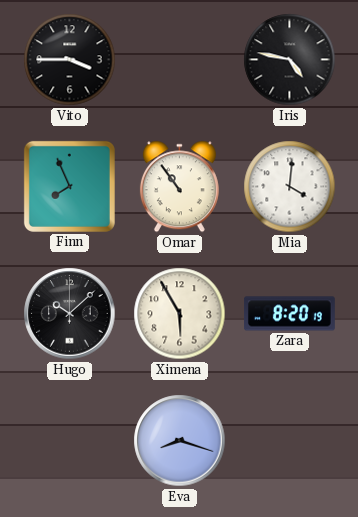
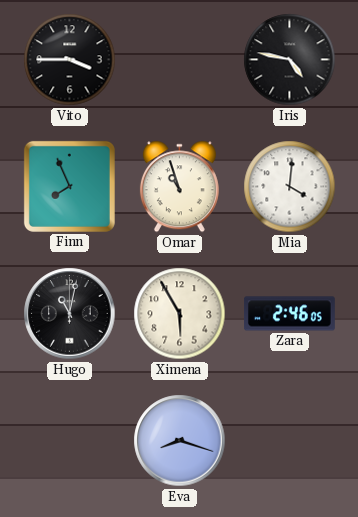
Omar: 10:54 -> 10:57
Hugo: 10:08 -> 11:02
Zara: 8:20 -> 2:46
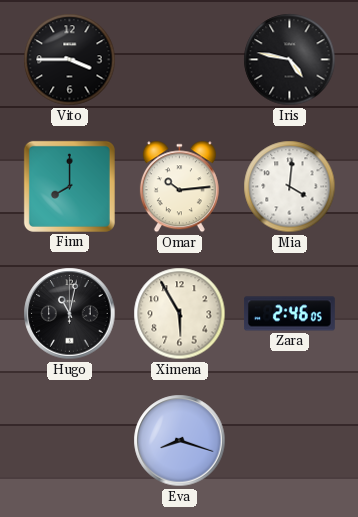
Finn: 7:56 -> 8:00
Omar: 10:57 -> 10:14
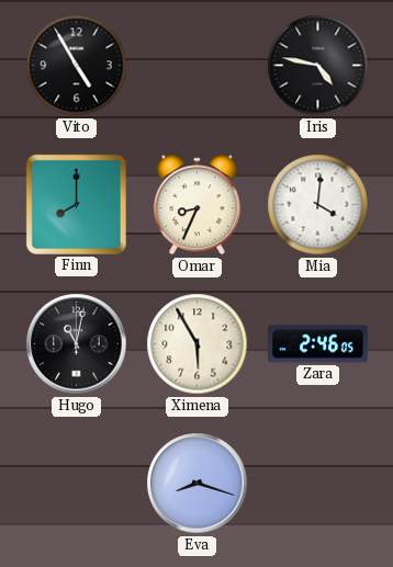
Vito: 3:45 -> 4:55
Omar: 10:14 -> 8:34
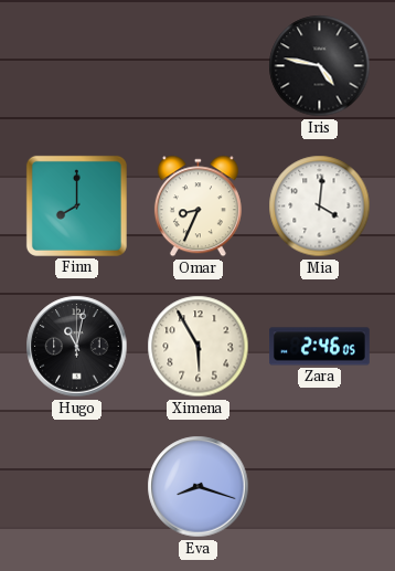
Vito: 4:55 -> none
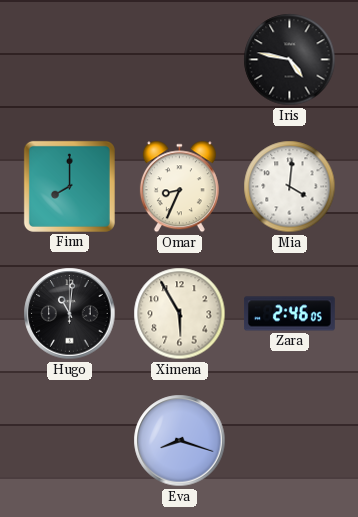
Hugo: 11:02 -> 11:01
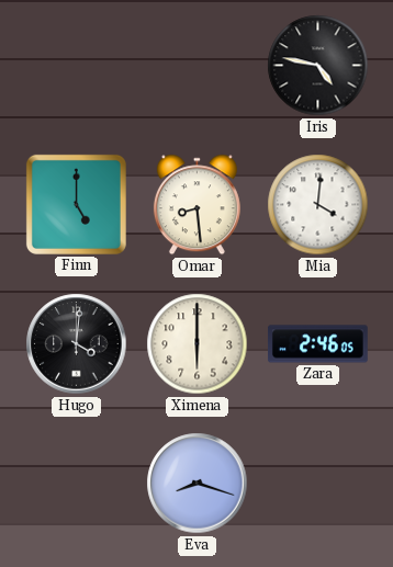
Finn: 8:00 -> 5:00
Omar: 8:34 -> 8:29
Hugo: 11:01 -> 4:01
Ximena: 5:55 -> 6:00
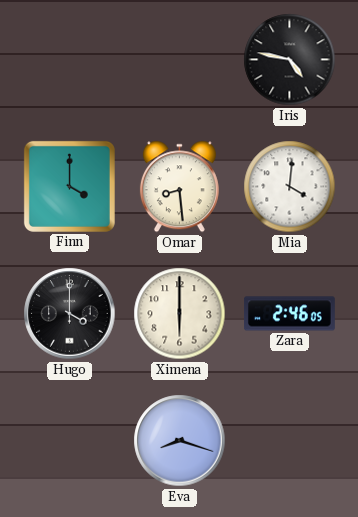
Finn: 5:00 -> 4:00
Hugo: 4:01 -> 4:00
